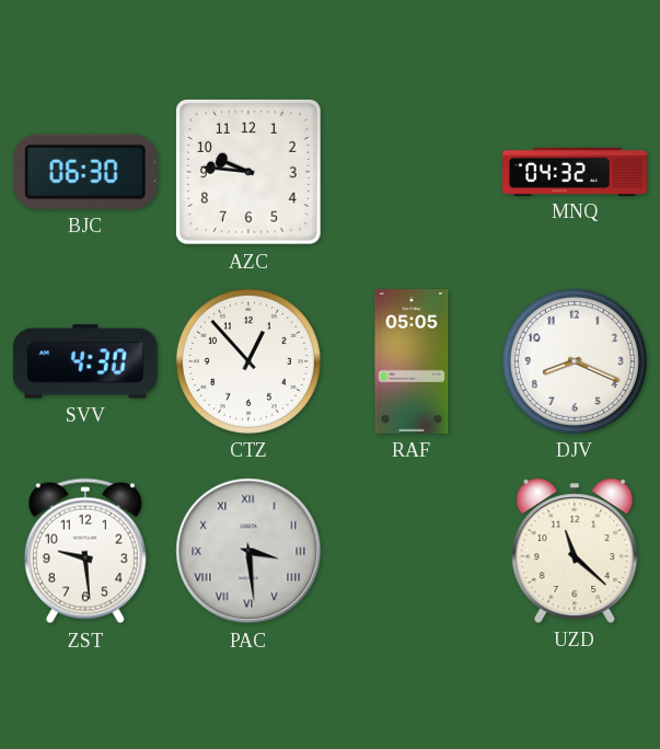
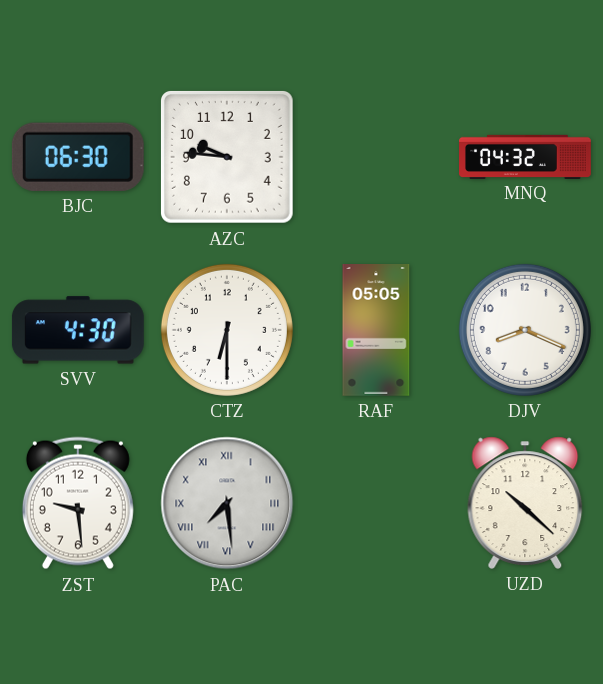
CTZ: 12:53 -> 6:30
PAC: 3:29 -> 7:29
UZD: 11:22 -> 10:22
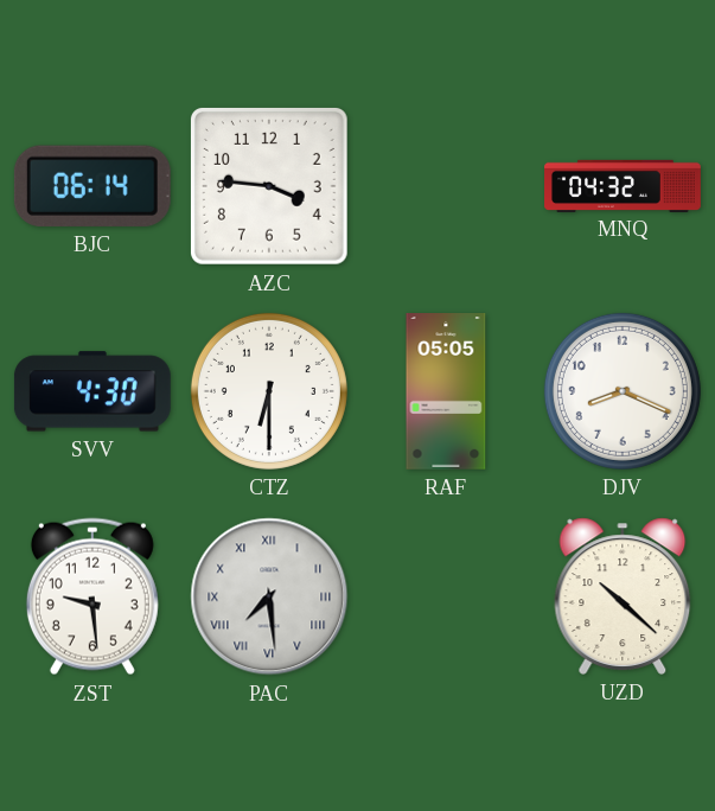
BJC: 06:30 -> 06:14
AZC: 9:46 -> 3:46
